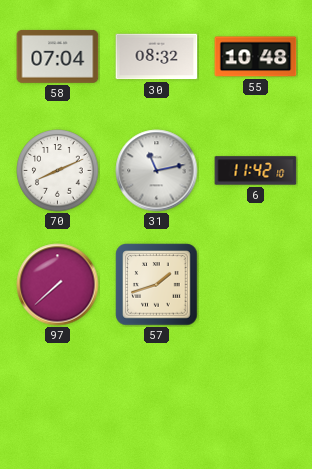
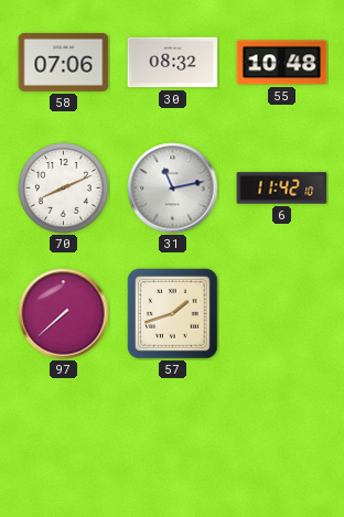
58: 07:04 -> 07:06
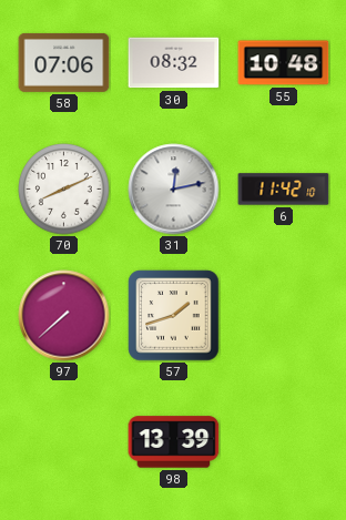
31: 11:13 -> 12:13
98: none -> 13:39
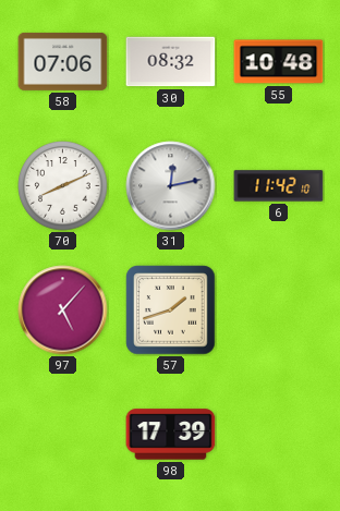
97: 7:38 -> 5:07
98: 13:39 -> 17:39
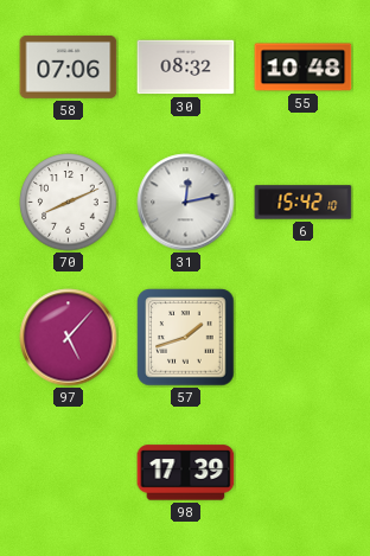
6: 11:42 -> 15:42
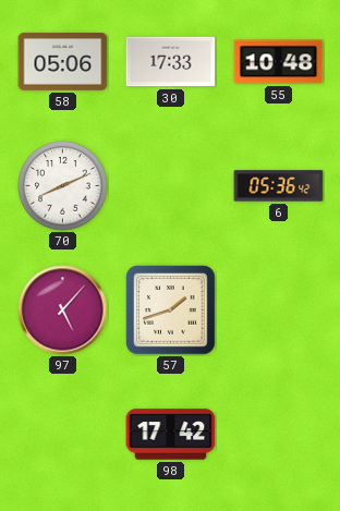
58: 07:06 -> 05:06
30: 08:32 -> 17:33
31: 12:13 -> none
6: 15:42 -> 05:36
98: 17:39 -> 17:42
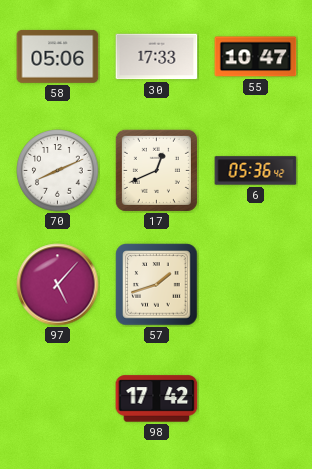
55: 10:48 -> 10:47
17: none -> 12:41
